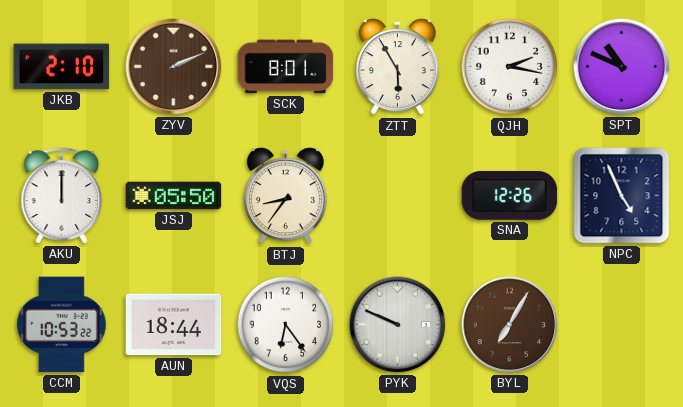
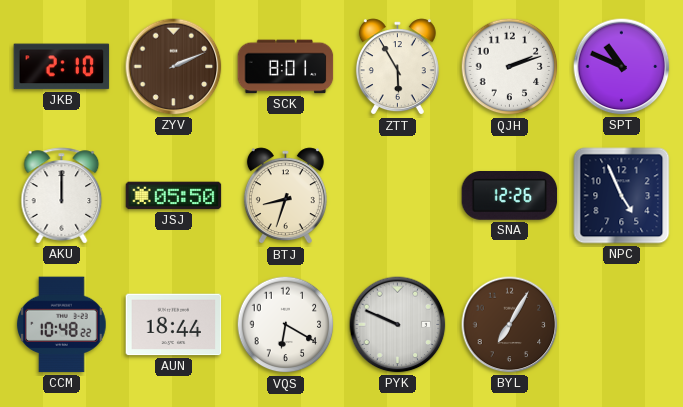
QJH: 2:17 -> 2:12
BTJ: 8:36 -> 8:33
CCM: 10:53 -> 10:48
VQS: 6:24 -> 6:20
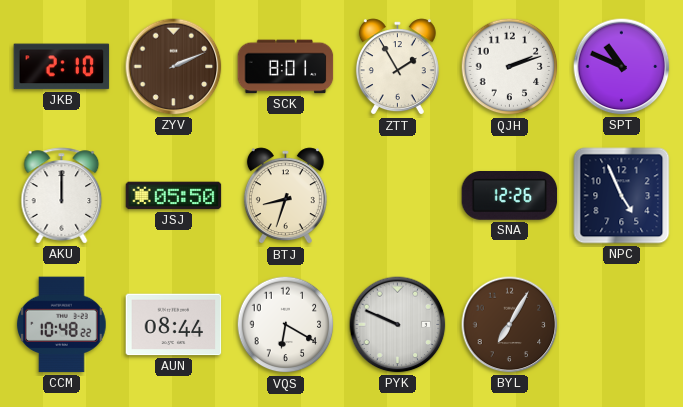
ZTT: 5:55 -> 1:55
AUN: 18:44 -> 08:44
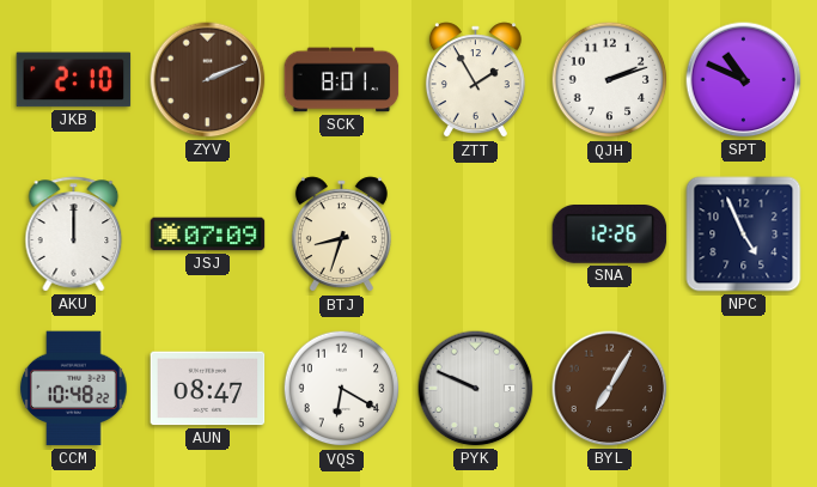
JSJ: 05:50 -> 07:09
AUN: 08:44 -> 08:47
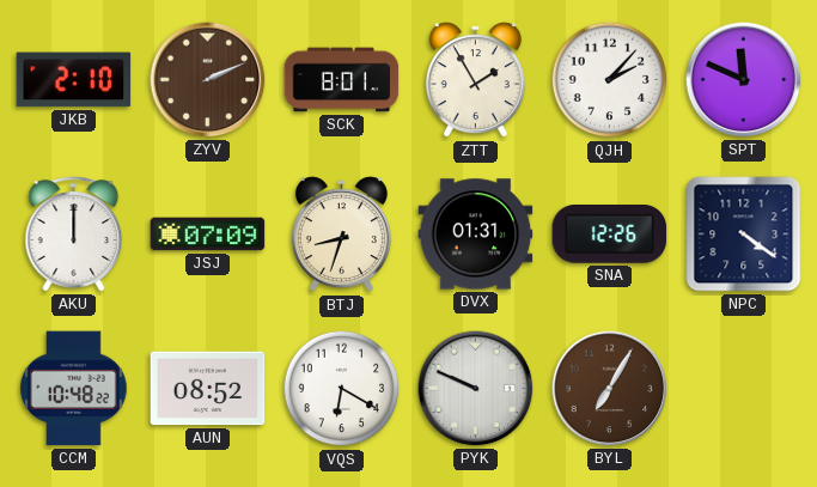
QJH: 2:12 -> 2:07
SPT: 10:49 -> 11:49
DVX: none -> 01:31
NPC: 4:56 -> 4:21
AUN: 08:47 -> 08:52
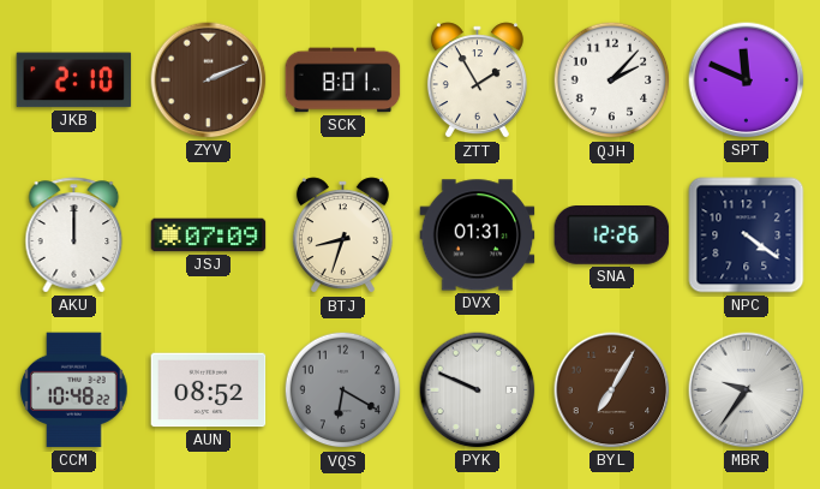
VQS dial: white -> grey
MBR: none -> 9:36
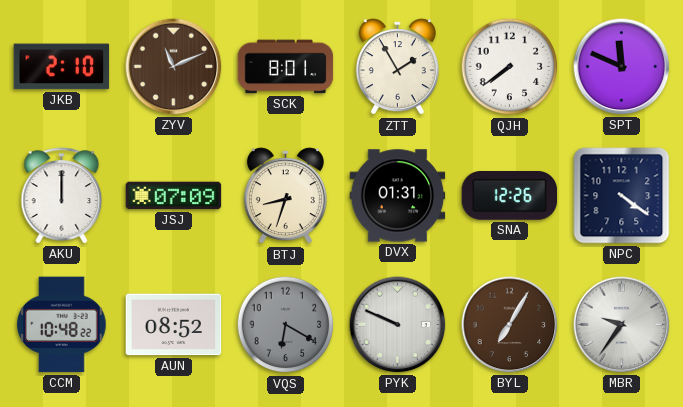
ZYV: 2:11 -> 11:11
QJH: 2:07 -> 7:39
